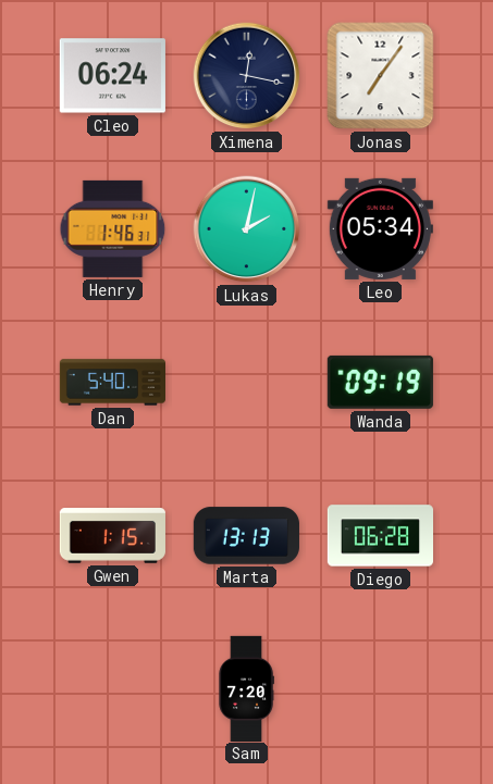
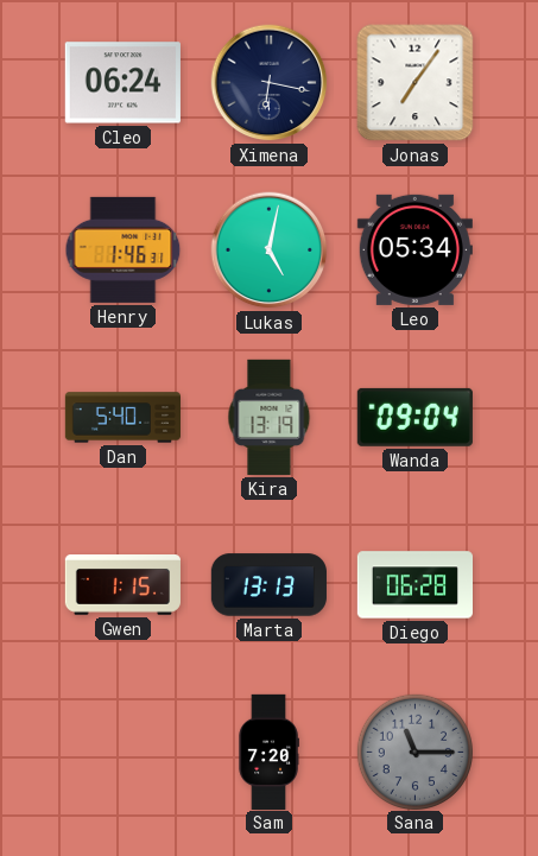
Ximena: 12:17 -> 6:17
Lukas: 2:02 -> 5:02
Kira: none -> 13:19
Wanda: 09:19 -> 09:04
Sana: none -> 11:15
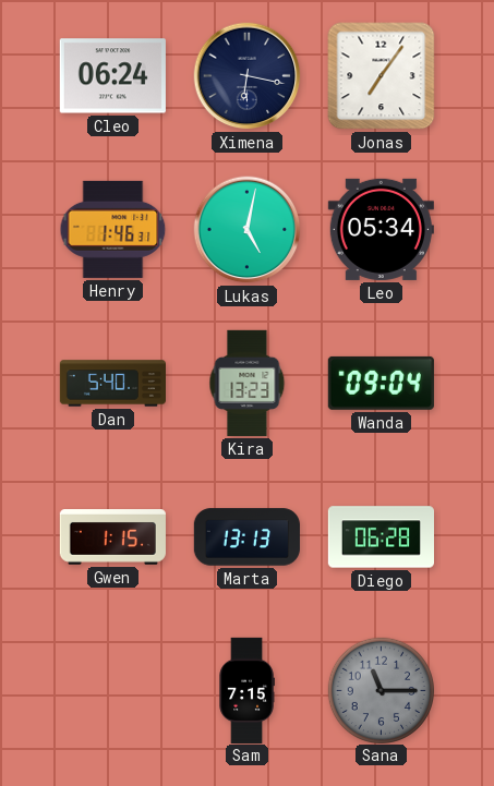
Kira: 13:19 -> 13:23
Sam: 7:20 -> 7:15
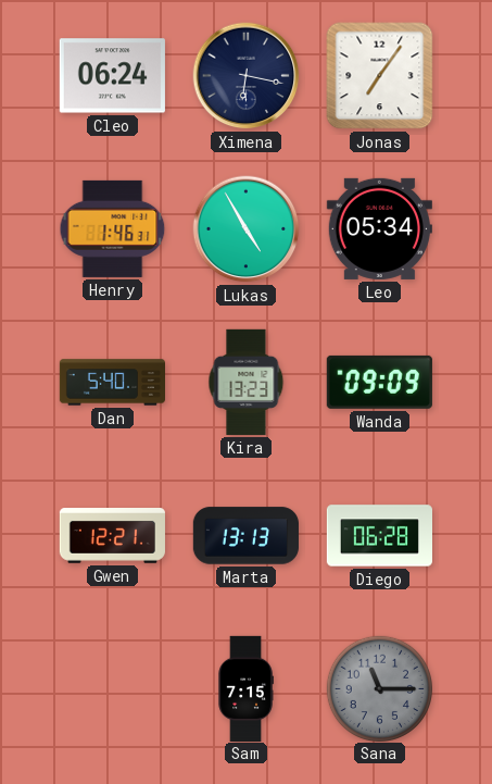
Lukas: 5:02 -> 4:55
Wanda: 09:04 -> 09:09
Gwen: 1:15 -> 12:21
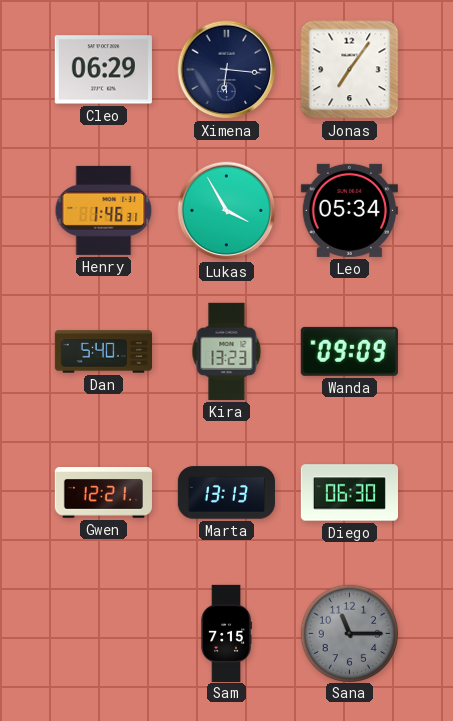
Cleo: 06:24 -> 06:29
Ximena: 6:17 -> 6:16
Lukas: 4:55 -> 3:55
Diego: 06:28 -> 06:30
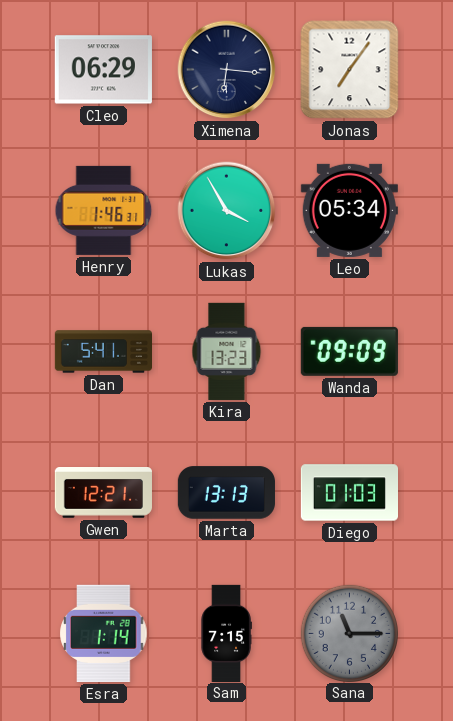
Dan: 5:40 -> 5:41
Diego: 06:30 -> 01:03
Esra: none -> 1:14
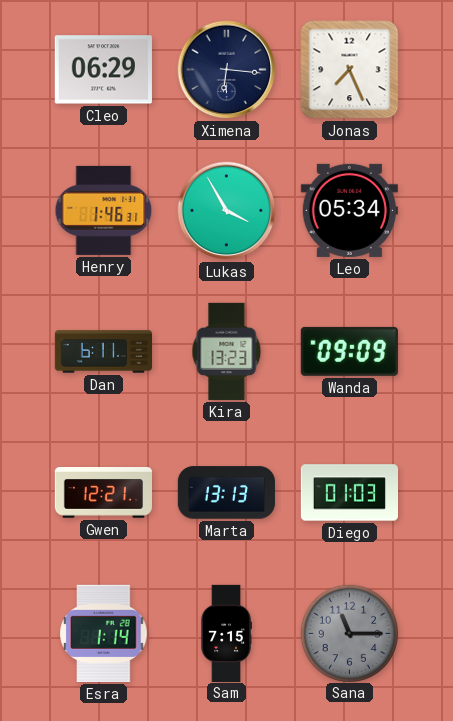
Jonas: 7:06 -> 7:26
Dan: 5:41 -> 6:11
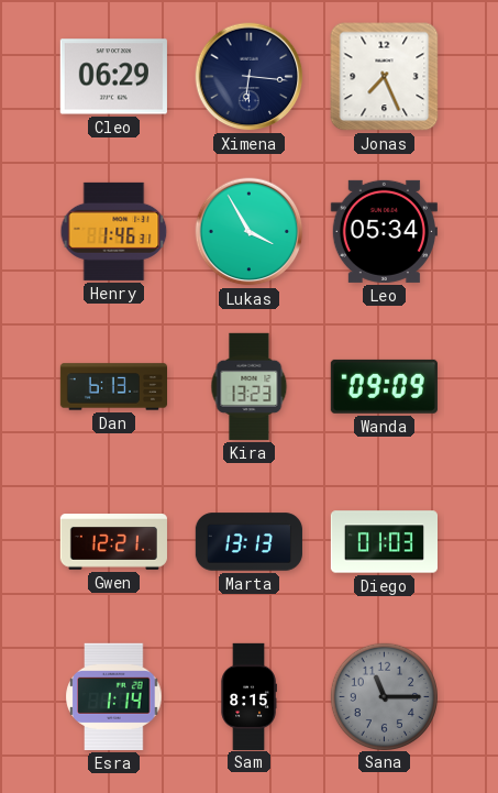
Dan: 6:11 -> 6:13
Sam: 7:15 -> 8:15
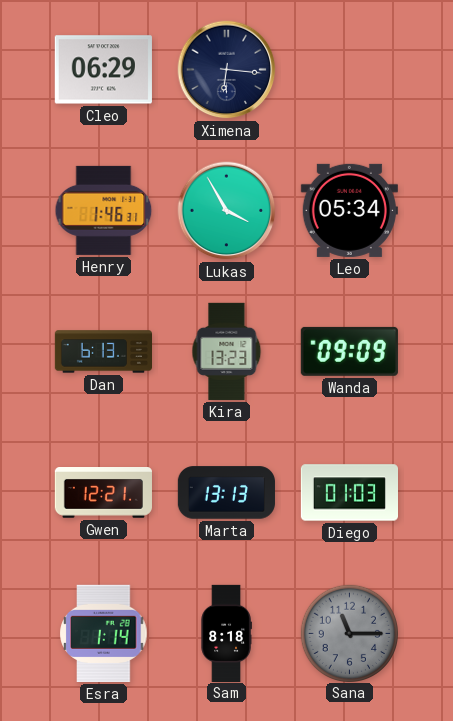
Jonas: 7:26 -> none
Sam: 8:15 -> 8:18
